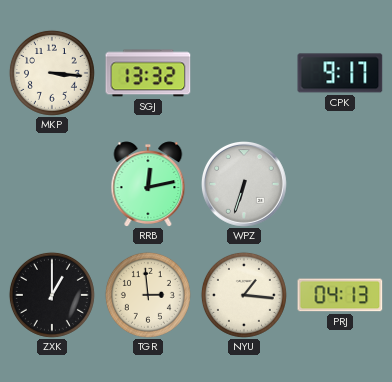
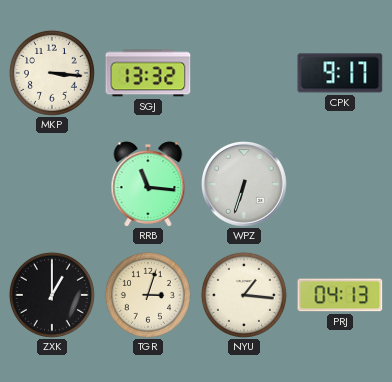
RRB: 12:13 -> 11:16
TGR: 2:59 -> 3:03
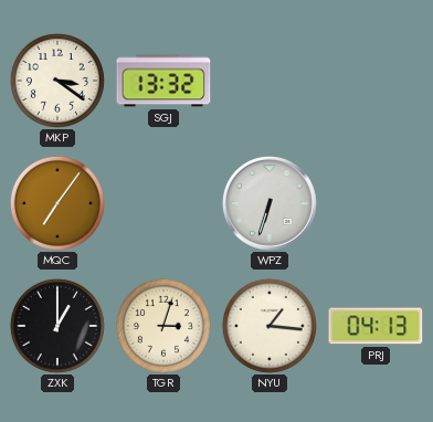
MKP: 3:16 -> 3:21
CPK: 9:17 -> none
MQC: none -> 7:06
RRB: 11:16 -> none
